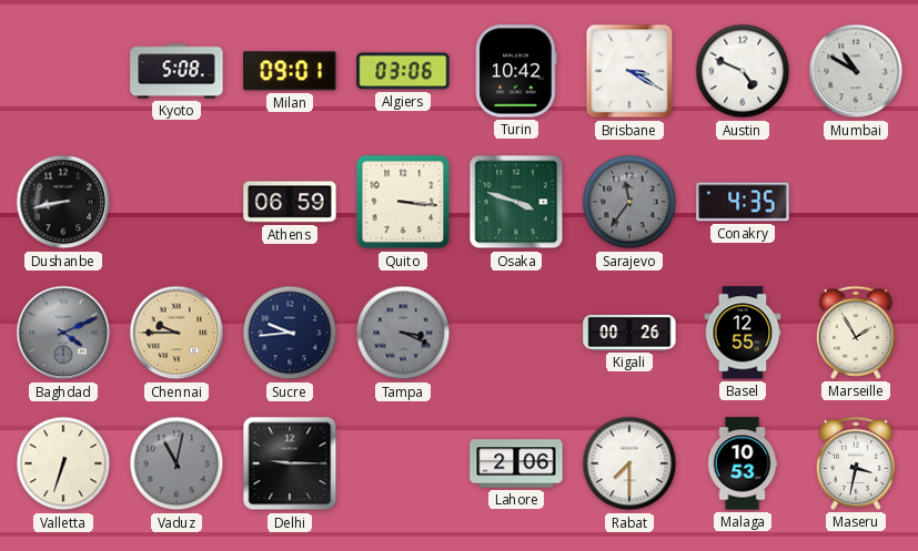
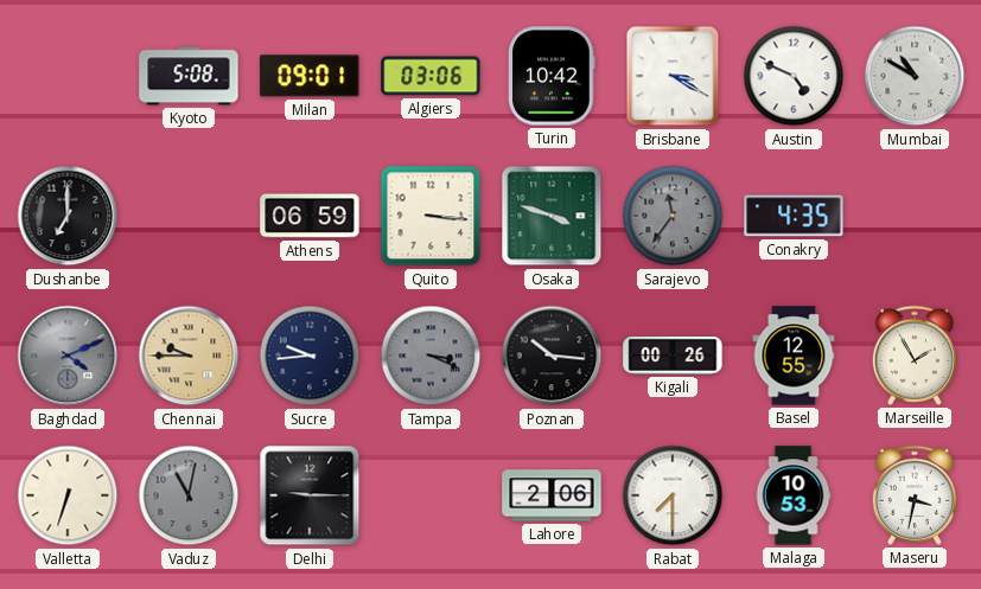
Dushanbe: 8:43 -> 7:00
Poznan: none -> 10:16
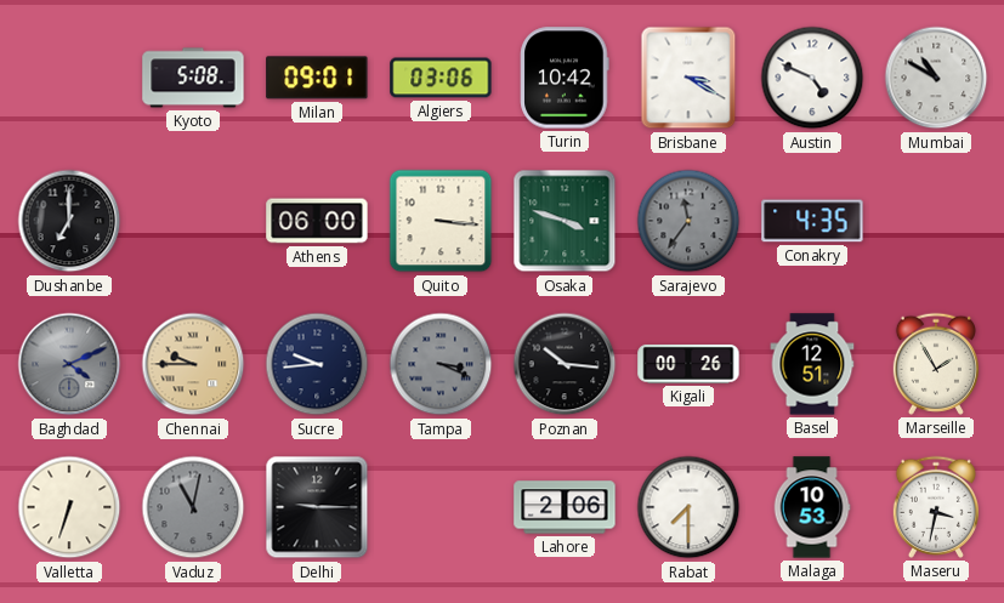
Athens: 06:59 -> 06:00
Basel: 12:55 -> 12:51
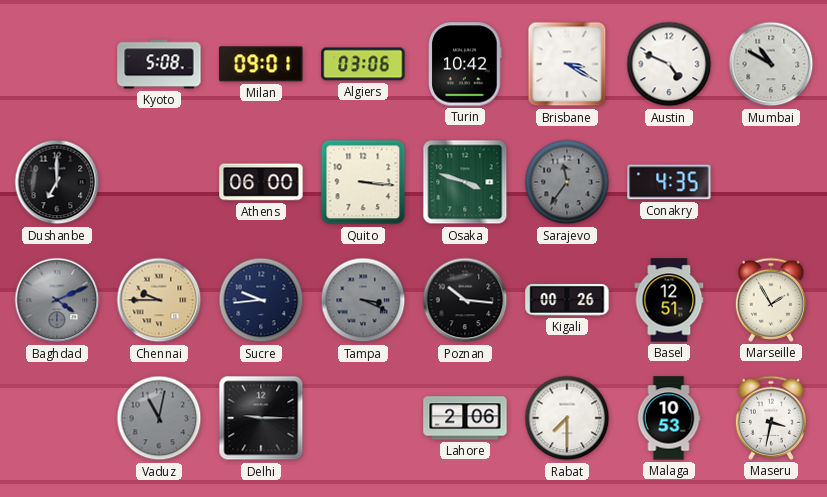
Valletta: 6:33 -> none
